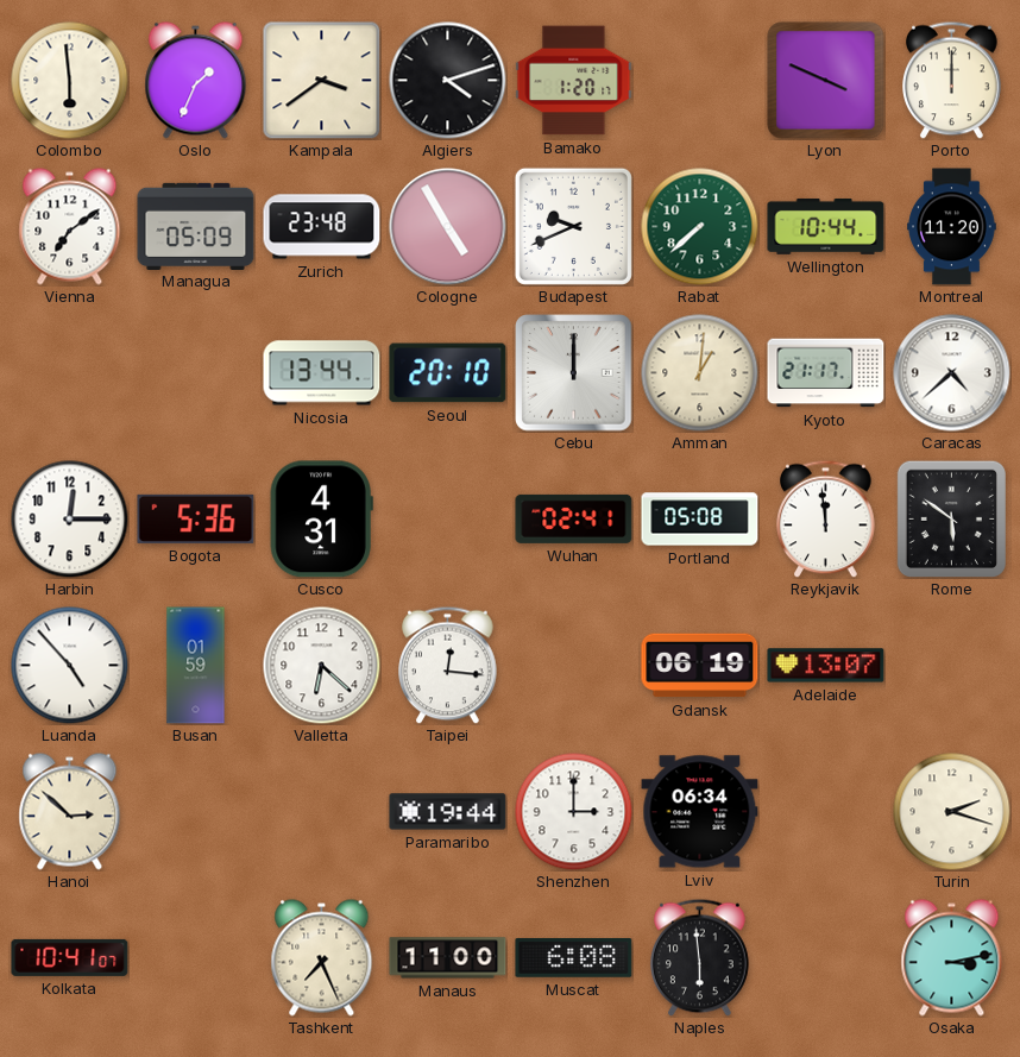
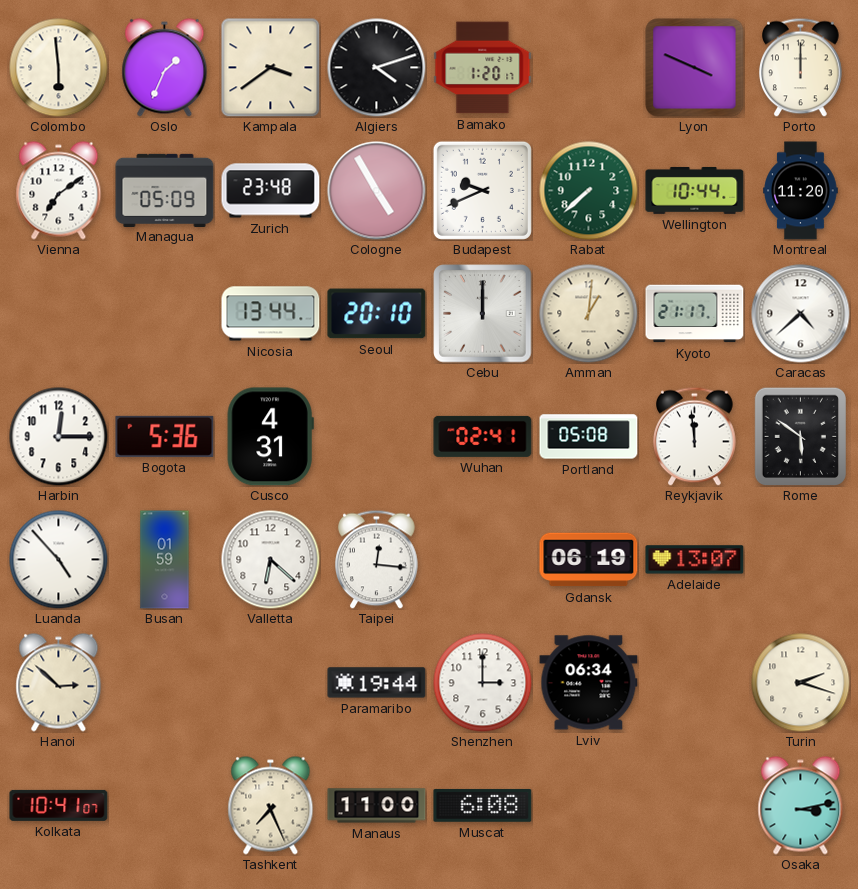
Naples: 5:59 -> none
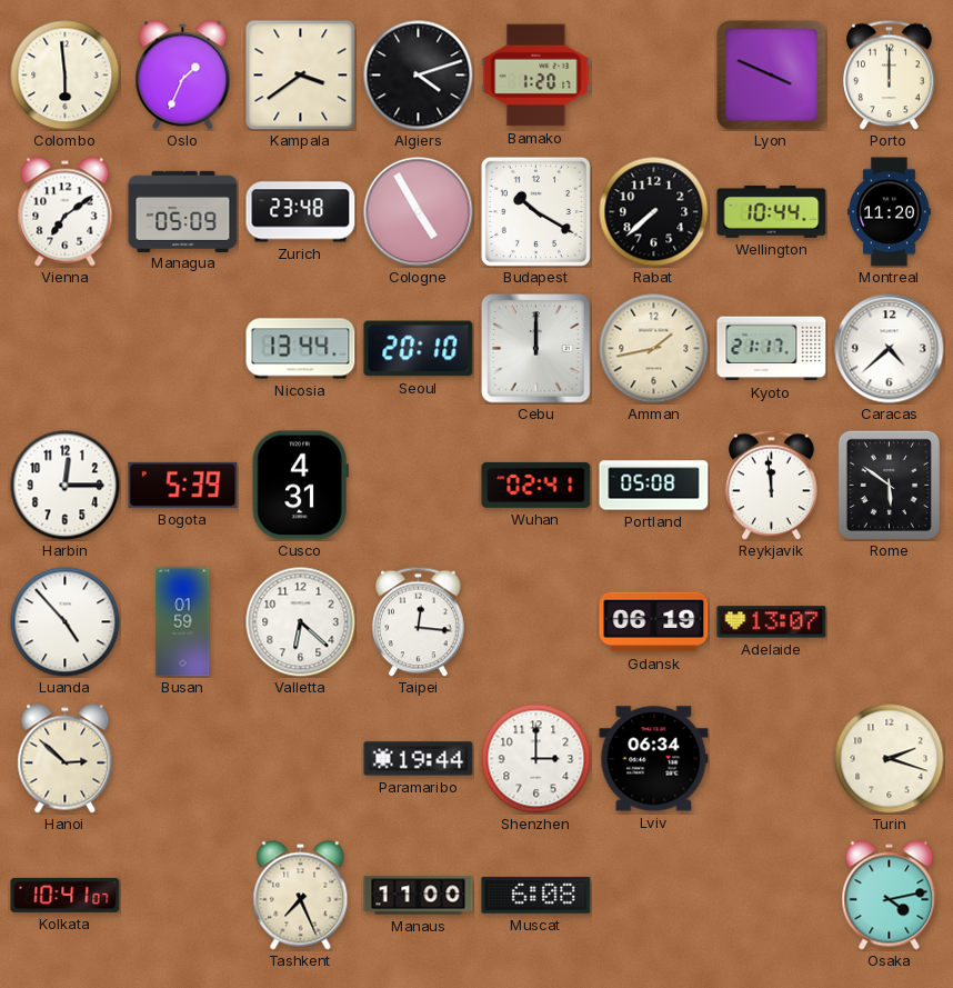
Budapest: 9:41 -> 10:20
Rabat dial: green -> black
Amman: 1:01 -> 1:43
Bogota: 5:36 -> 5:39
Osaka: 3:13 -> 4:13
